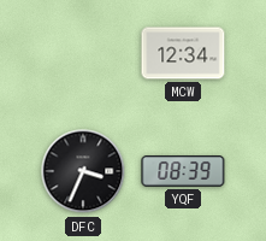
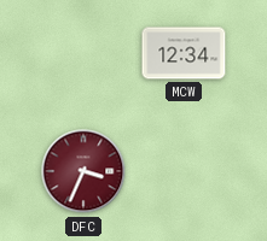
DFC dial: black -> burgundy
YQF: 08:39 -> none
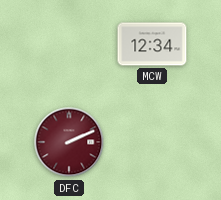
DFC: 3:34 -> 2:11
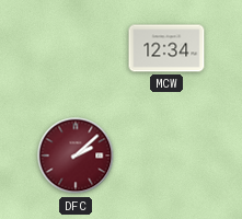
DFC: 2:11 -> 2:08
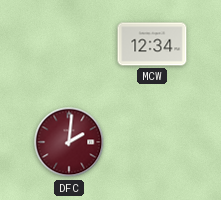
DFC: 2:08 -> 2:01
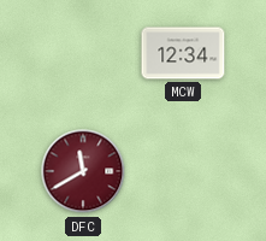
DFC: 2:01 -> 11:40
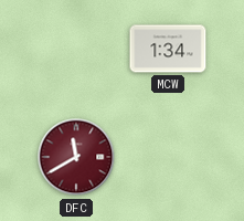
MCW: 12:34 -> 1:34
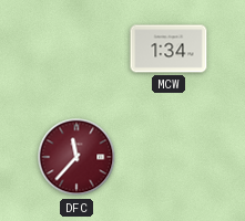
DFC: 11:40 -> 11:37
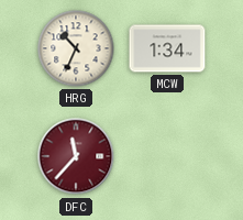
HRG: none -> 10:34
